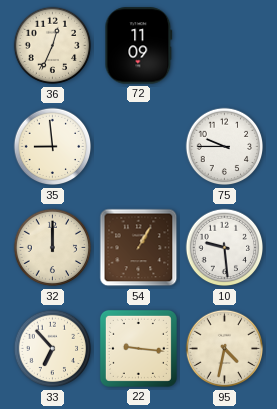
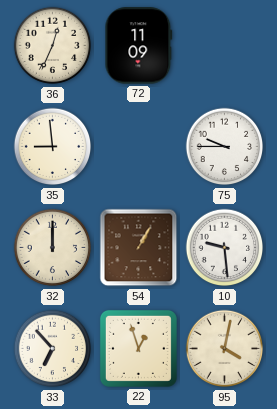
22: 9:16 -> 12:57
95: 4:32 -> 4:02
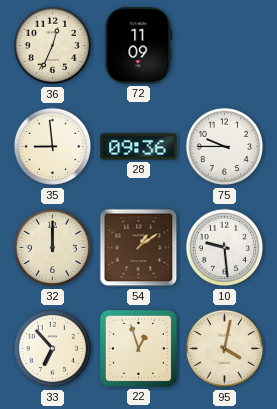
28: none -> 09:36
54: 1:05 -> 1:09
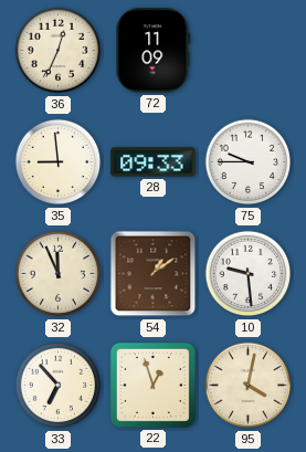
28: 09:36 -> 09:33
32: 12:00 -> 11:56
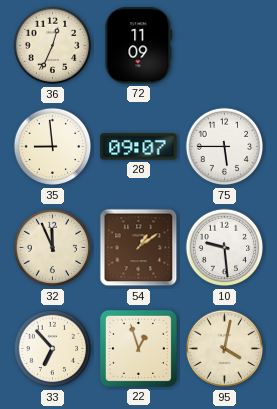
28: 09:33 -> 09:07
75: 9:45 -> 5:45
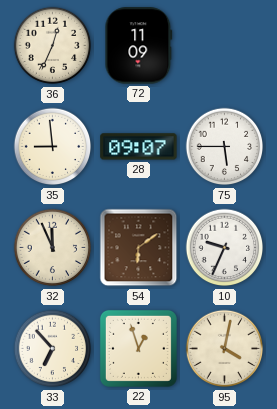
54: 1:09 -> 6:09
10: 9:29 -> 9:34
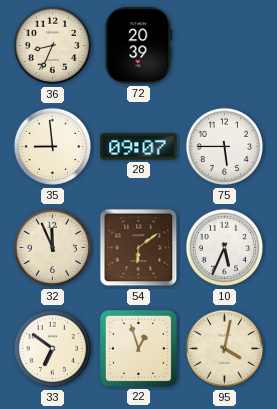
36: 12:34 -> 8:34
72: 11:09 -> 20:39
10: 9:34 -> 5:34
33: 6:53 -> 6:51
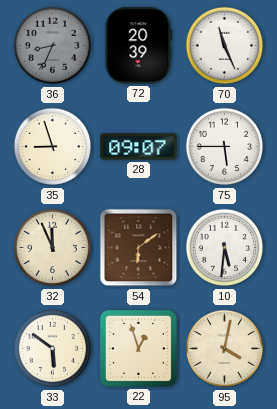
36 dial: cream -> grey
70: none -> 11:26
35: 8:59 -> 8:57
10: 5:34 -> 5:31
33: 6:51 -> 5:51
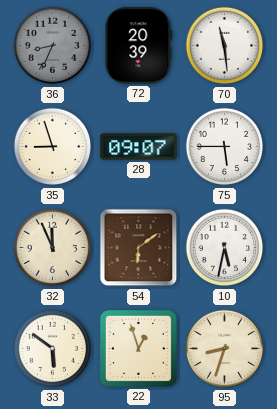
70: 11:26 -> 11:29
10: 5:31 -> 5:32
95: 4:02 -> 8:33
